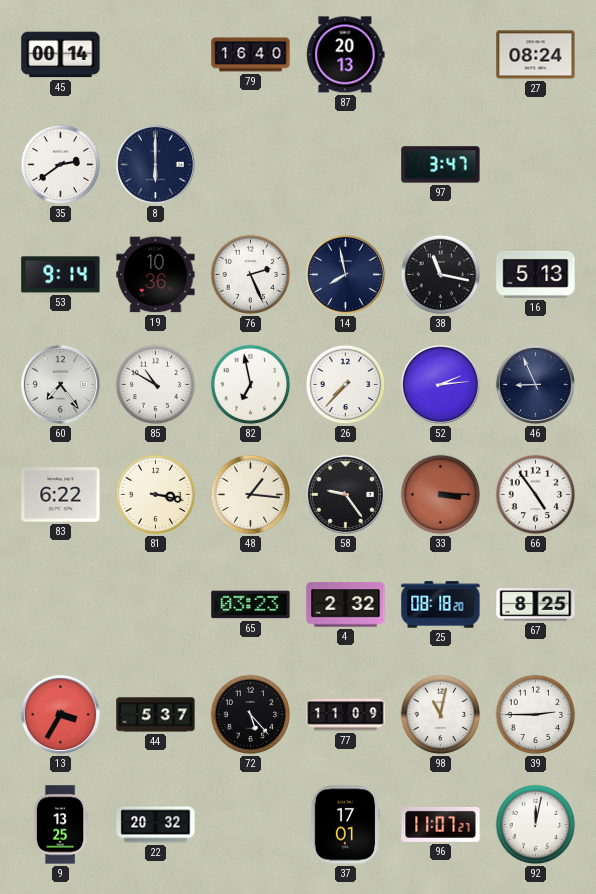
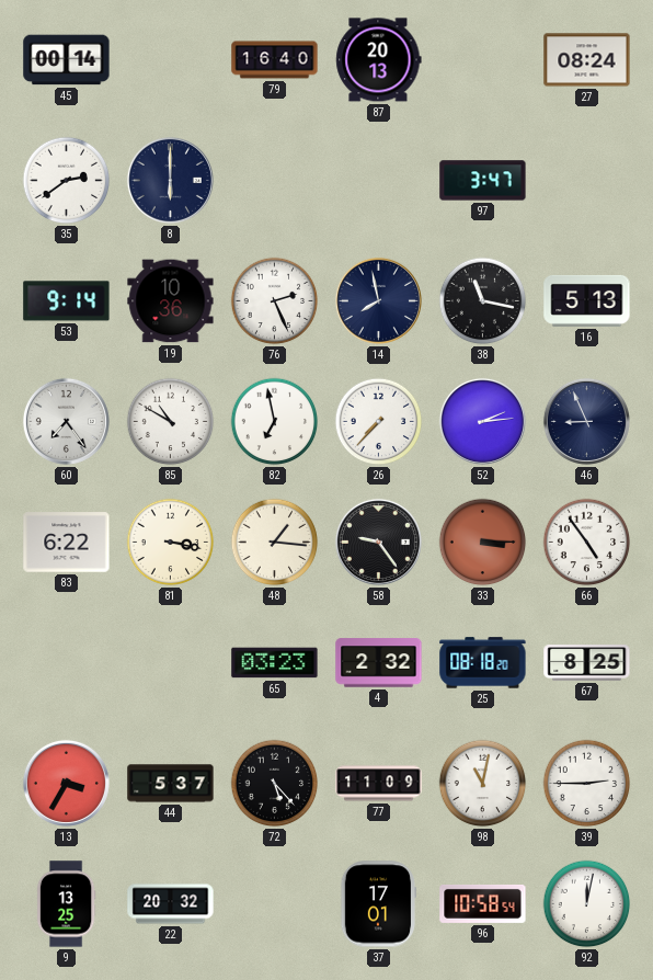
96: 11:07 -> 10:58
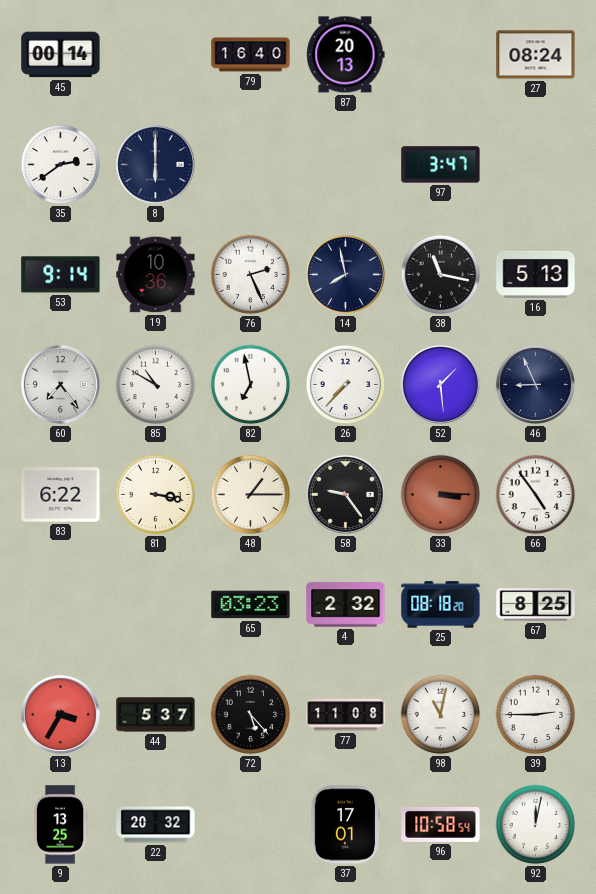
52: 2:14 -> 1:29
48: 1:16 -> 1:15
77: 11:09 -> 11:08
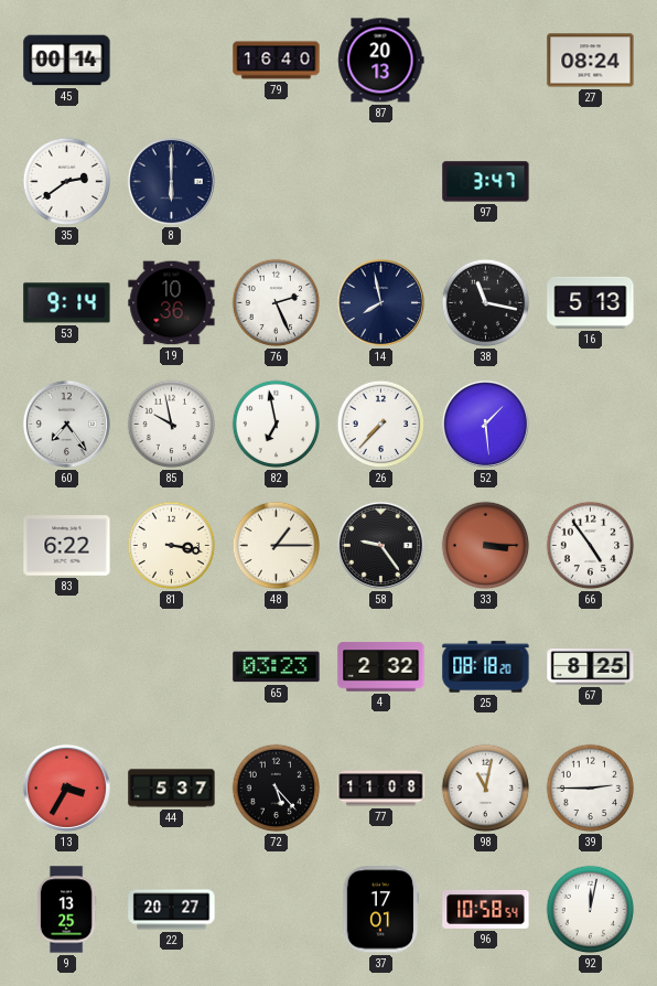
85: 10:50 -> 9:58
46: 8:56 -> none
22: 20:32 -> 20:27
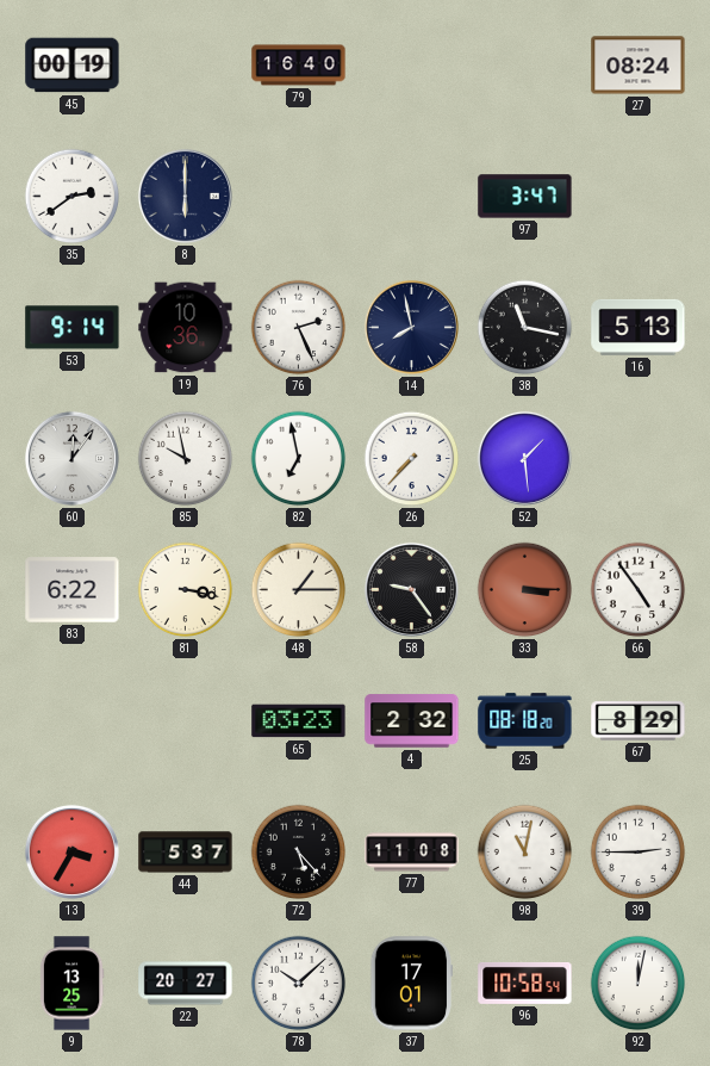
45: 00:14 -> 00:19
87: 20:13 -> none
60: 7:24 -> 12:06
67: 8:25 -> 8:29
78: none -> 10:08
